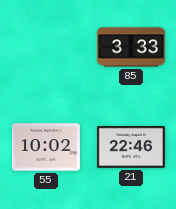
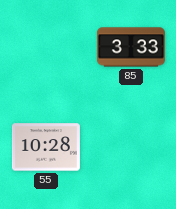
55: 10:02 -> 10:28
21: 22:46 -> none
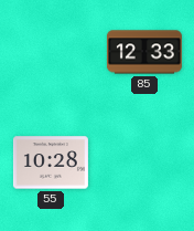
85: 3:33 -> 12:33
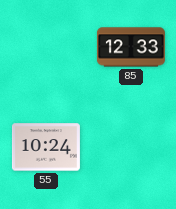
55: 10:28 -> 10:24
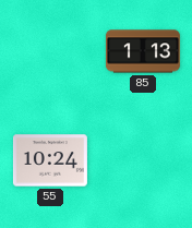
85: 12:33 -> 1:13
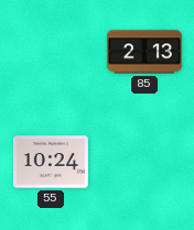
85: 1:13 -> 2:13
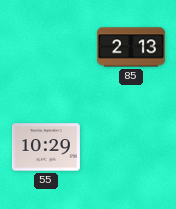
55: 10:24 -> 10:29
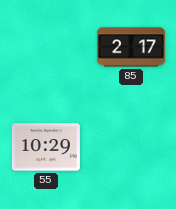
85: 2:13 -> 2:17
